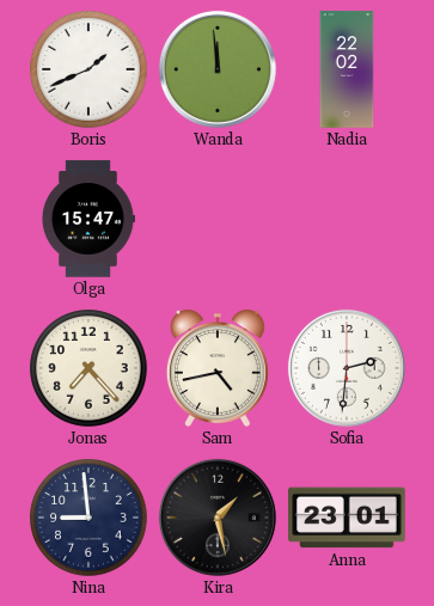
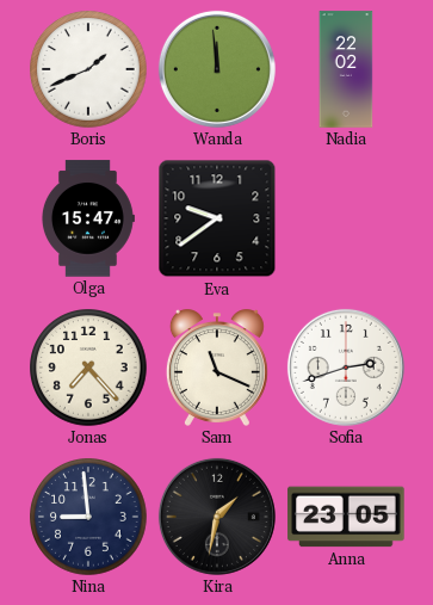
Eva: none -> 9:39
Sam: 4:43 -> 11:19
Sofia: 2:31 -> 2:42
Kira: 1:28 -> 1:32
Anna: 23:01 -> 23:05
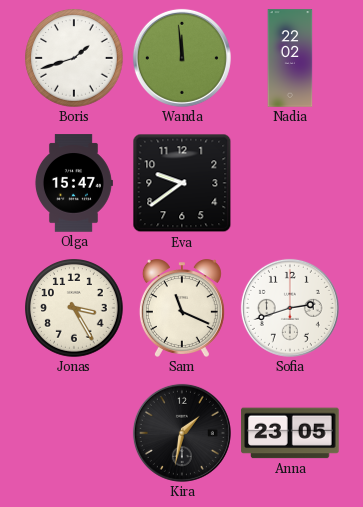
Boris: 1:41 -> 1:42
Jonas: 7:23 -> 3:25
Nina: 8:59 -> none
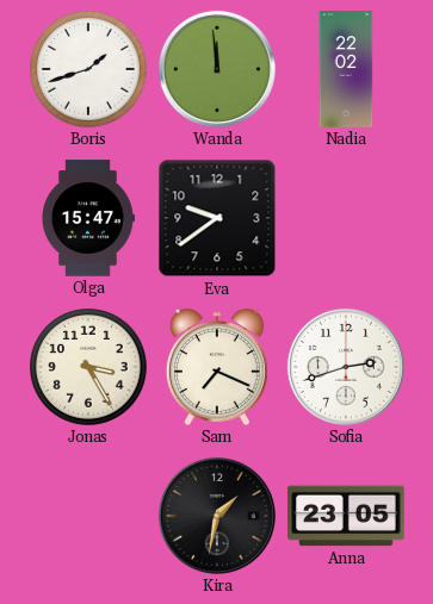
Sam: 11:19 -> 7:19
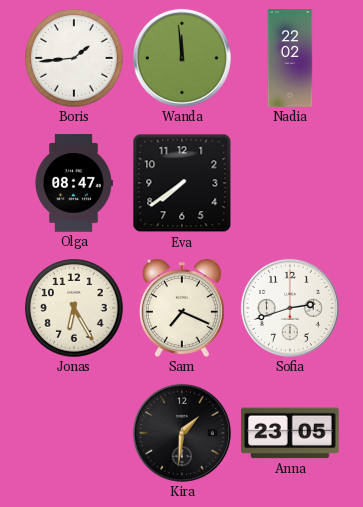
Boris: 1:42 -> 1:44
Olga: 15:47 -> 08:47
Eva: 9:39 -> 7:39
Jonas: 3:25 -> 6:25
Kira: 1:32 -> 1:31
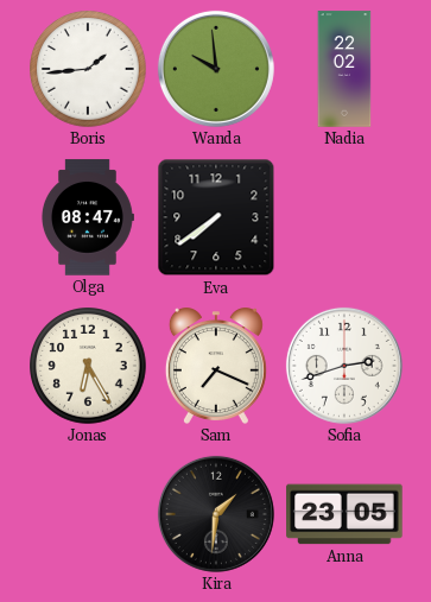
Wanda: 11:59 -> 9:59
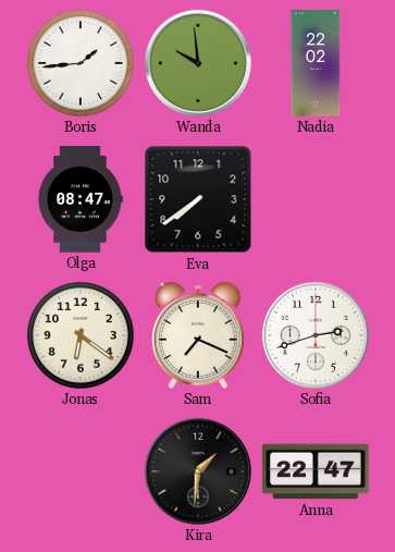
Jonas: 6:25 -> 6:21
Anna: 23:05 -> 22:47
